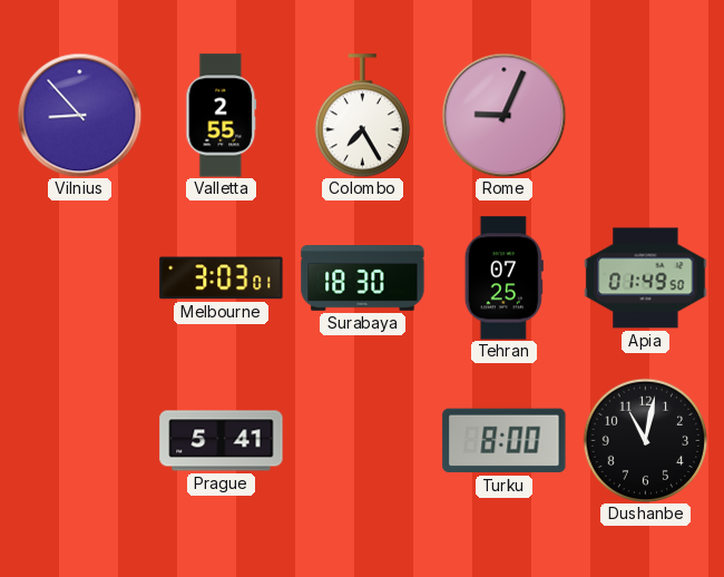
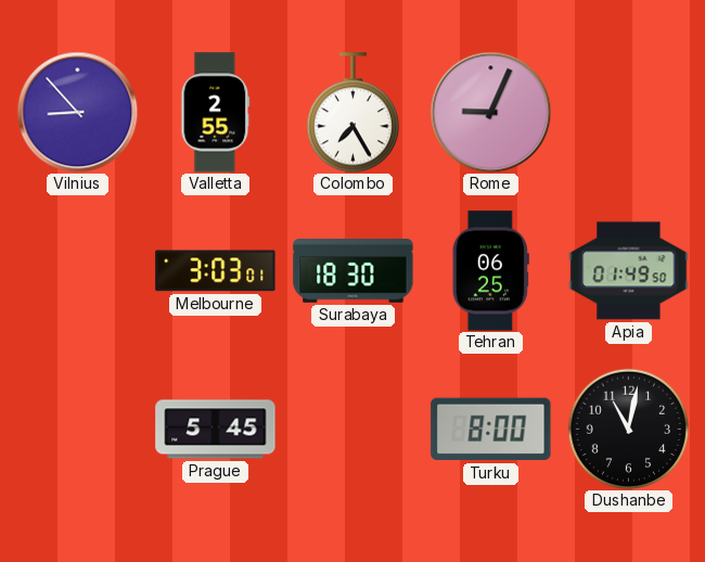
Tehran: 07:25 -> 06:25
Prague: 5:41 -> 5:45
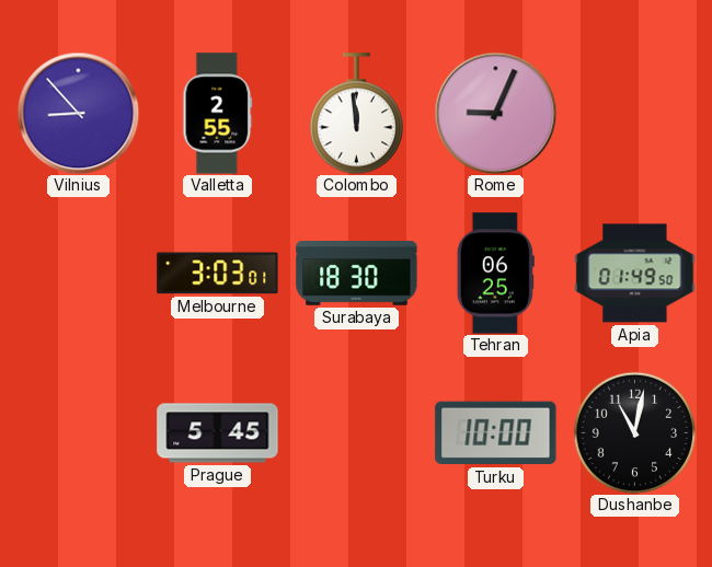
Colombo: 7:25 -> 11:59
Turku: 8:00 -> 10:00
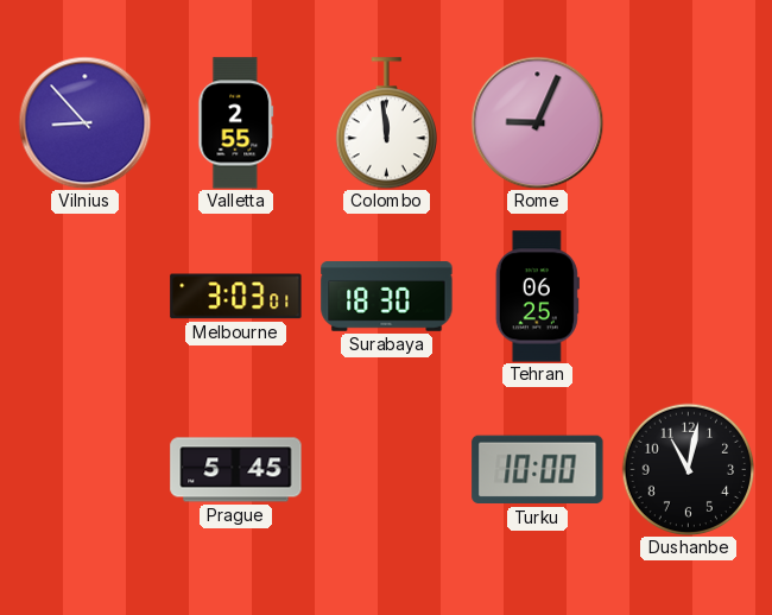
Apia: 01:49 -> none
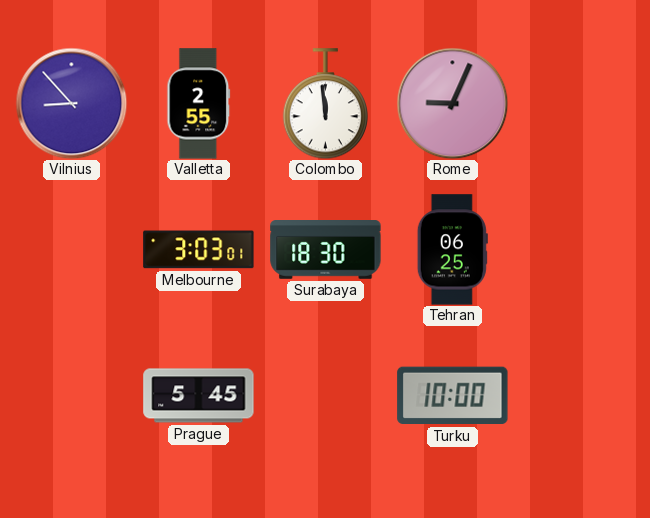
Dushanbe: 11:02 -> none
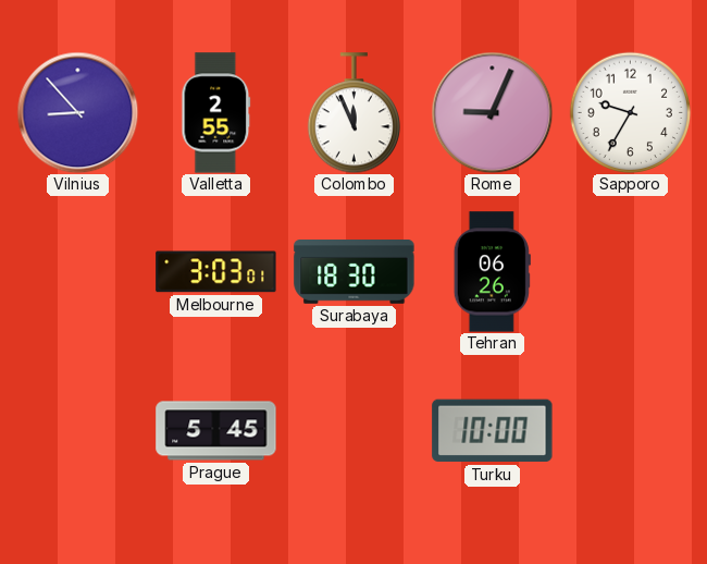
Colombo: 11:59 -> 11:56
Sapporo: none -> 9:35
Tehran: 06:25 -> 06:26
